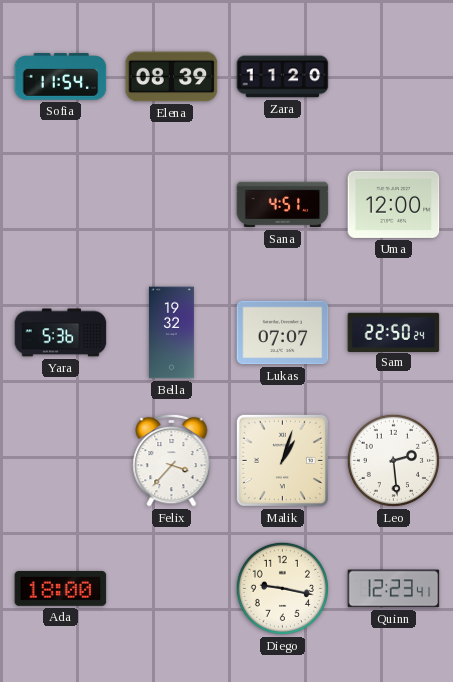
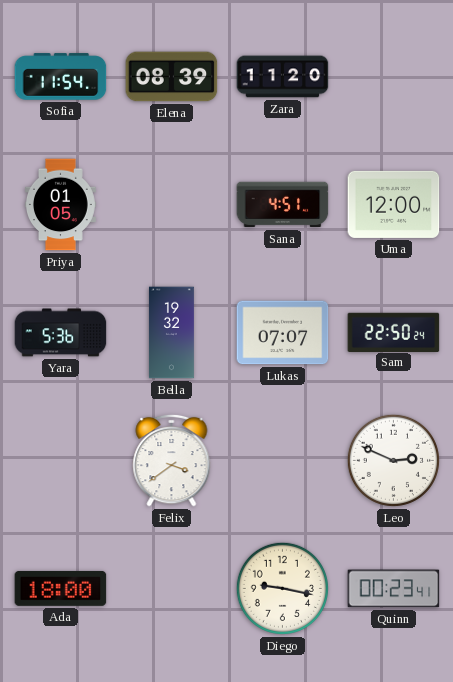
Priya: none -> 01:05
Felix: 3:37 -> 3:39
Malik: 1:03 -> none
Leo: 2:29 -> 2:49
Quinn: 12:23 -> 00:23
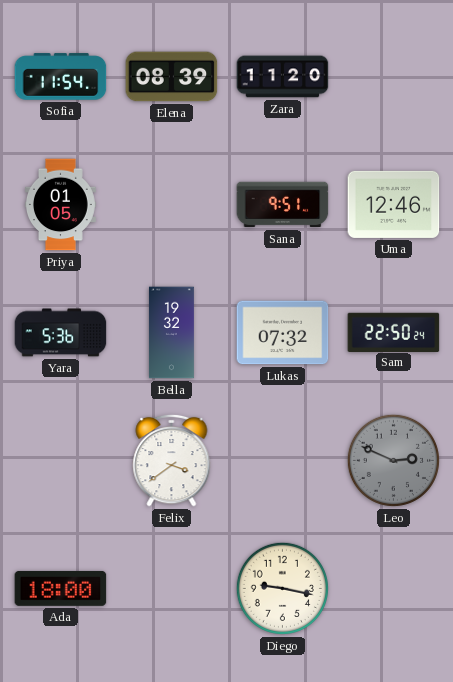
Sana: 4:51 -> 9:51
Uma: 12:00 -> 12:46
Lukas: 07:07 -> 07:32
Leo dial: white -> grey
Quinn: 00:23 -> none
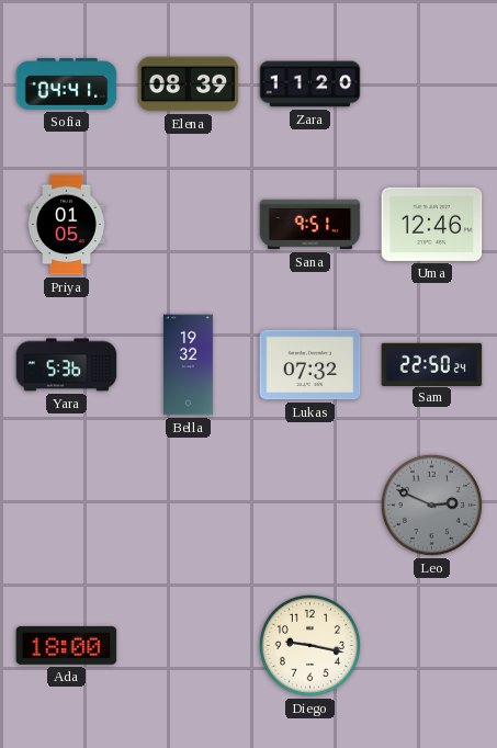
Sofia: 11:54 -> 04:41
Felix: 3:39 -> none
